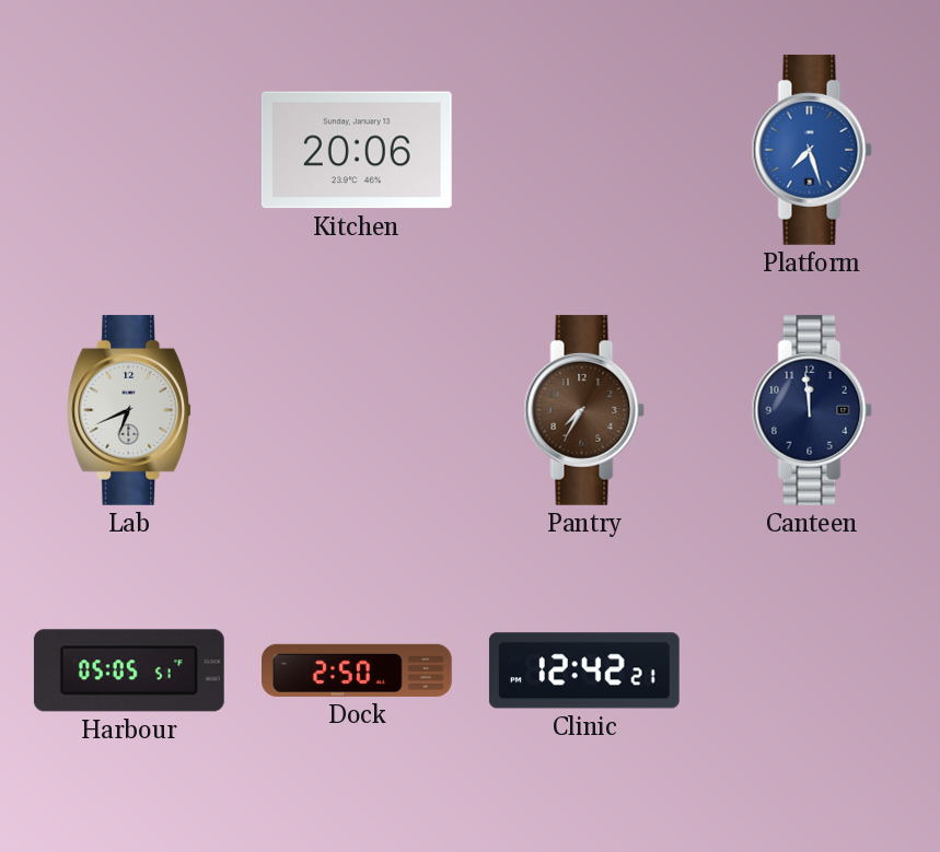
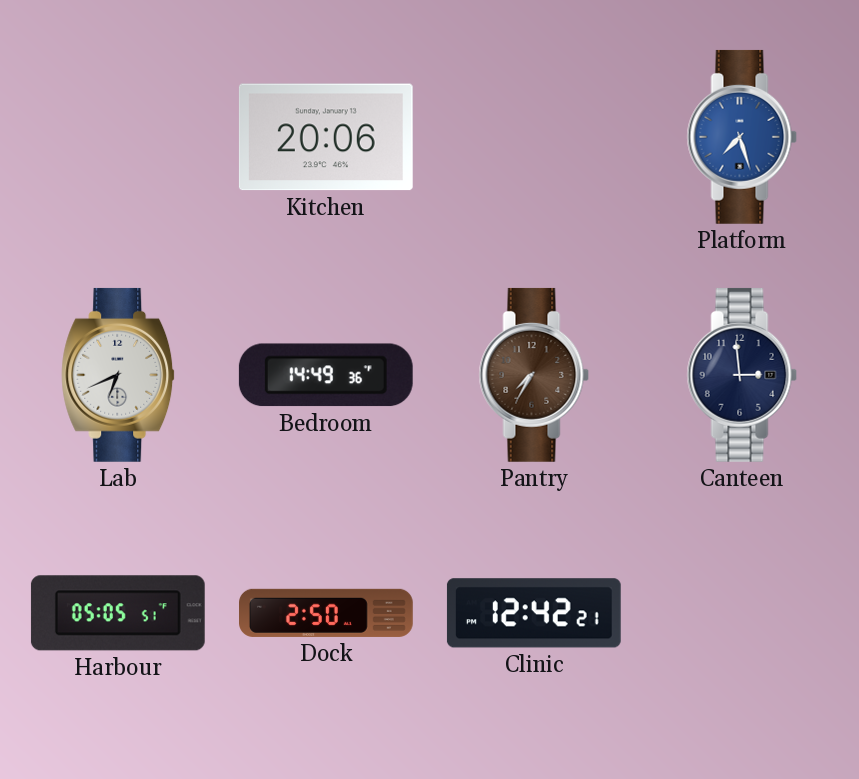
Bedroom: none -> 14:49
Canteen: 11:59 -> 2:59
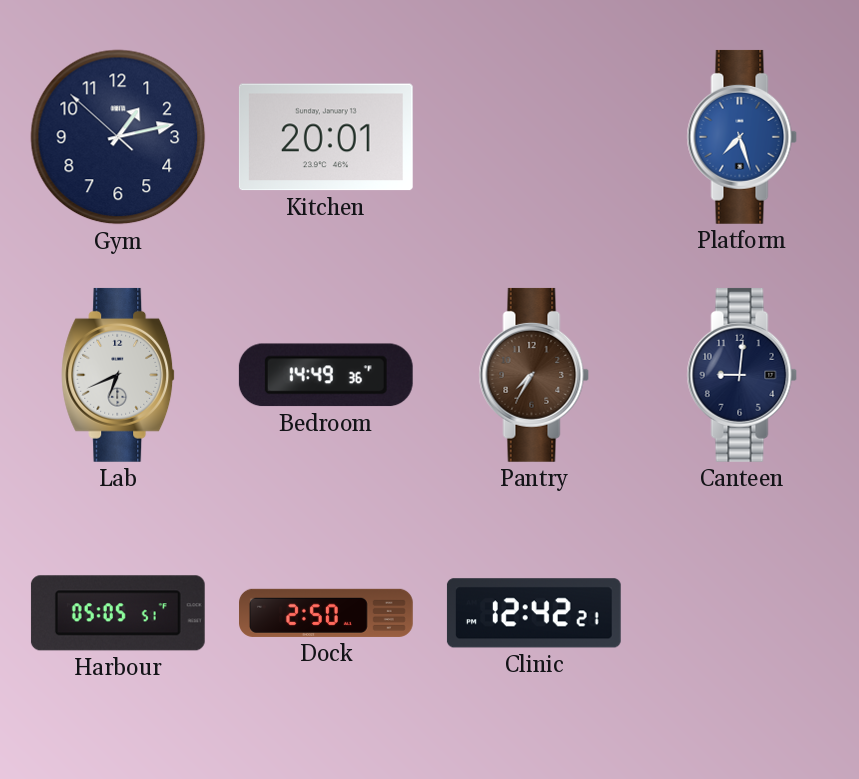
Gym: none -> 1:12
Kitchen: 20:06 -> 20:01
Canteen: 2:59 -> 9:01
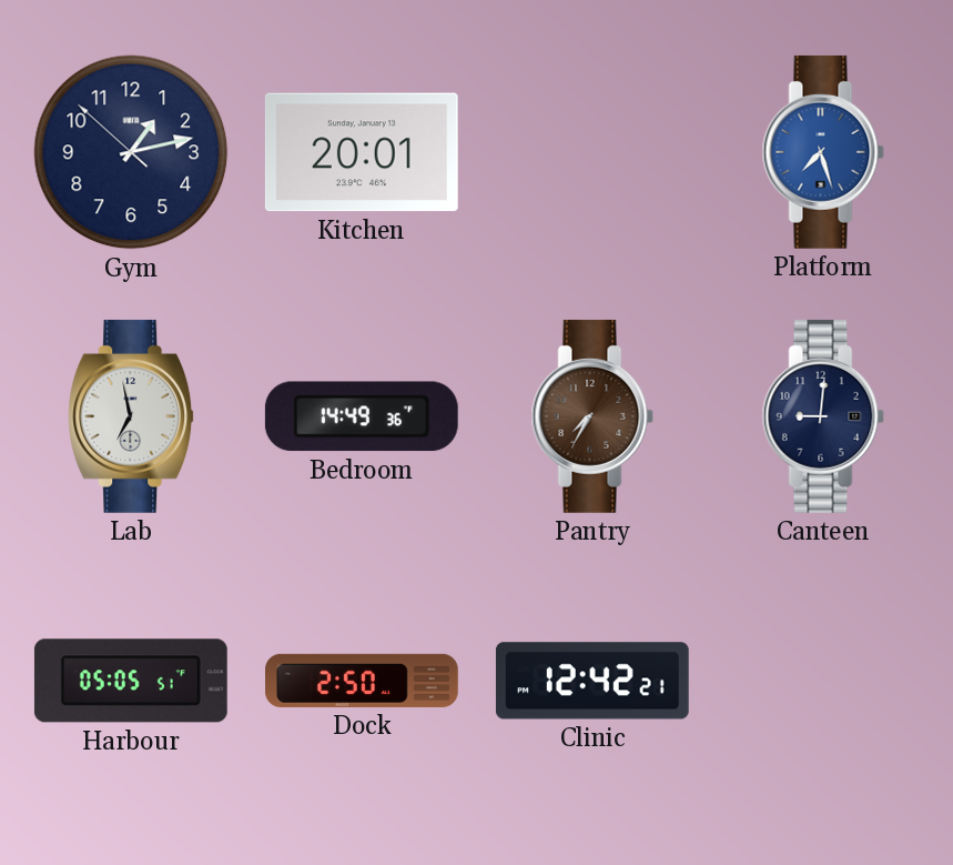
Lab: 6:41 -> 6:58
